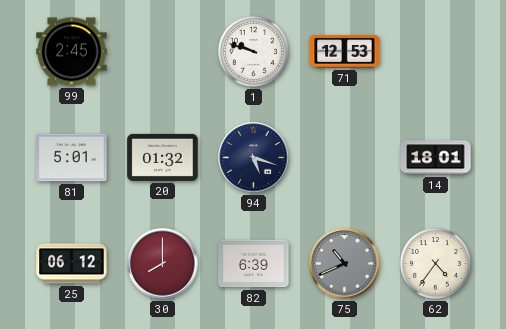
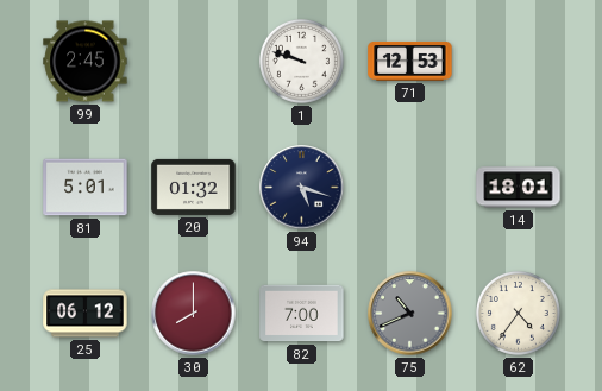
82: 6:39 -> 7:00
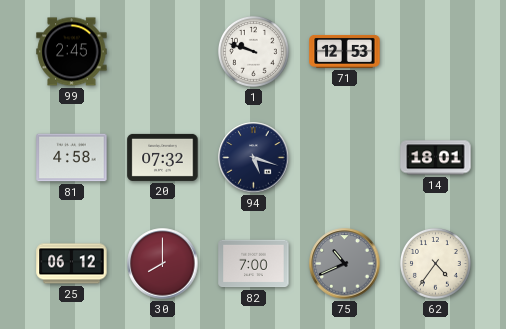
81: 5:01 -> 4:58
20: 01:32 -> 07:32
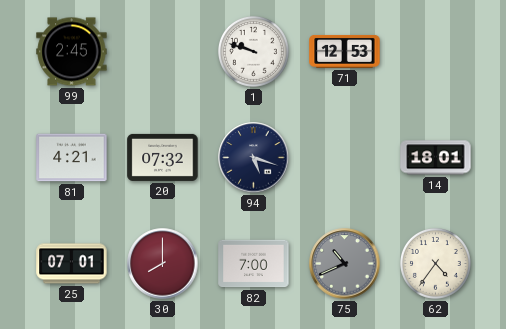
81: 4:58 -> 4:21
25: 06:12 -> 07:01
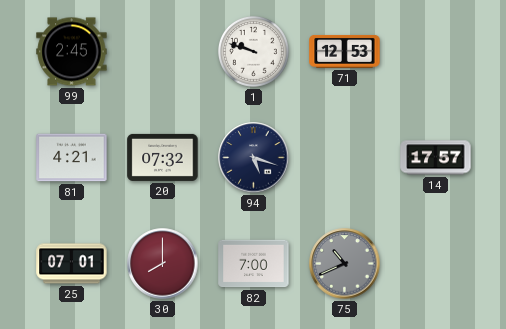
14: 18:01 -> 17:57
62: 4:36 -> none
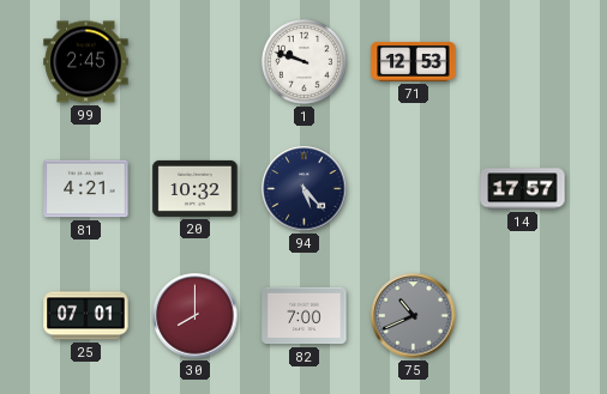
20: 07:32 -> 10:32
94: 5:18 -> 5:23
